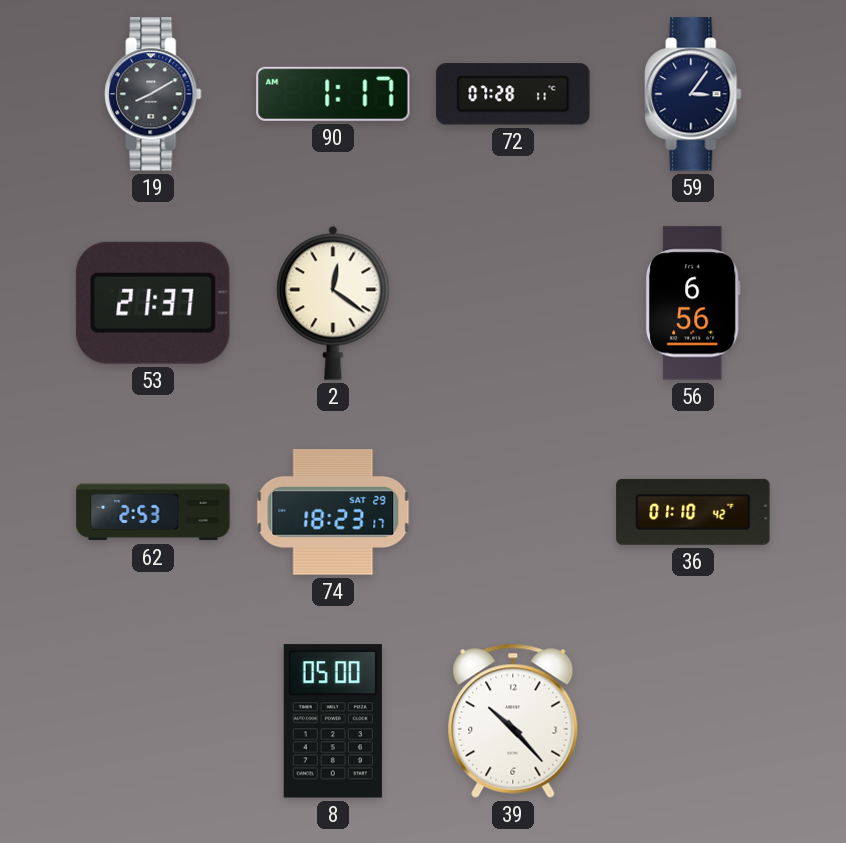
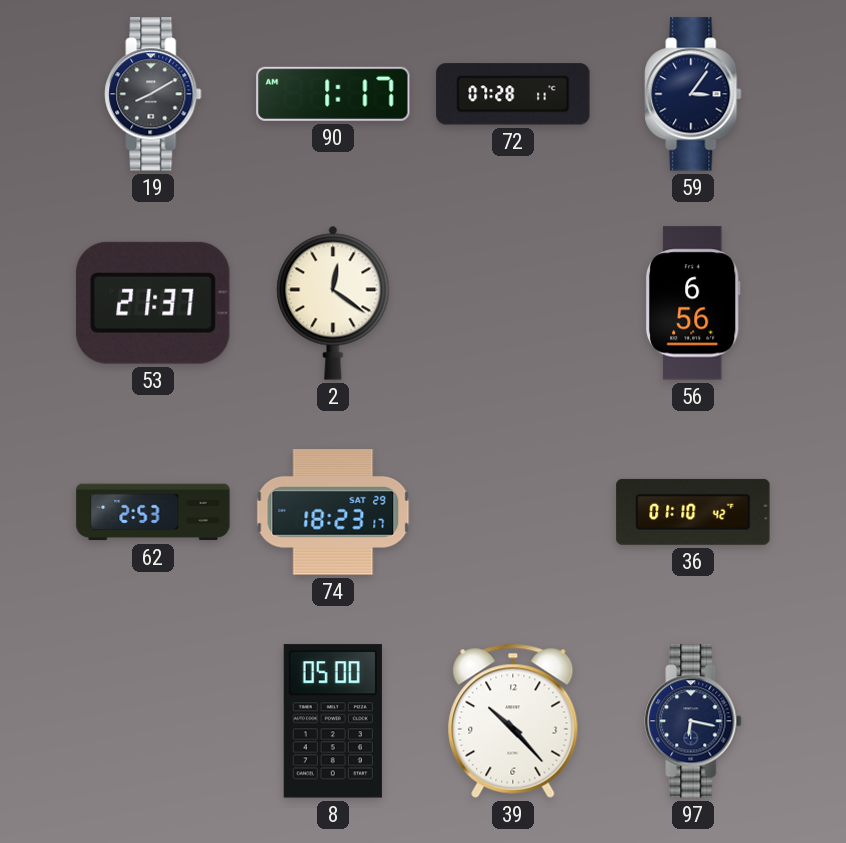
97: none -> 6:17
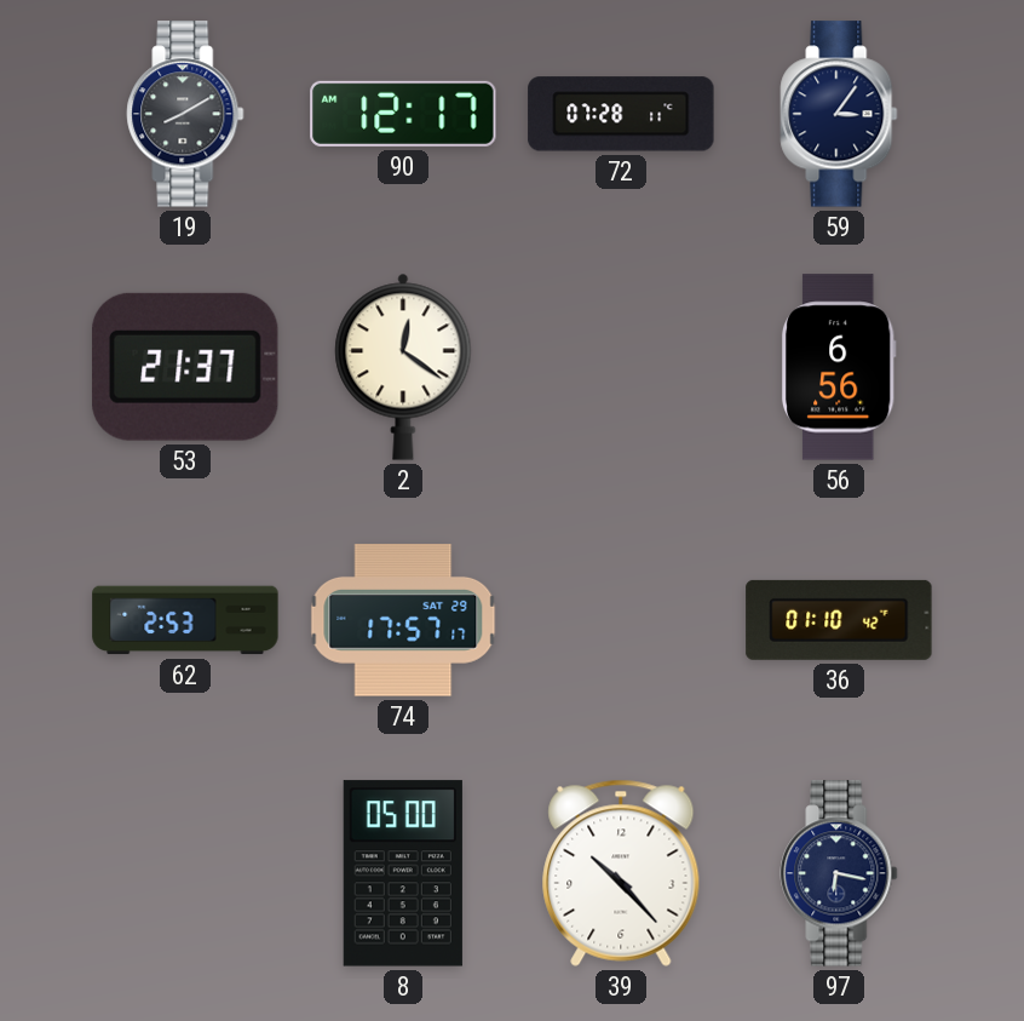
90: 1:17 -> 12:17
74: 18:23 -> 17:57
